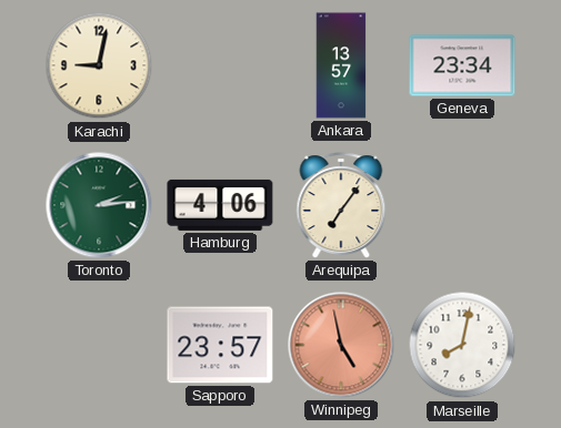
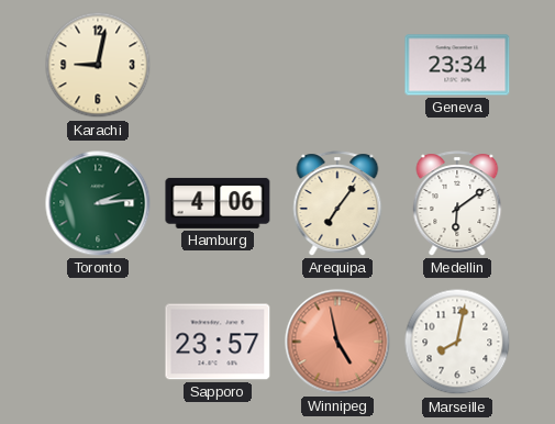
Ankara: 13:57 -> none
Medellin: none -> 6:09
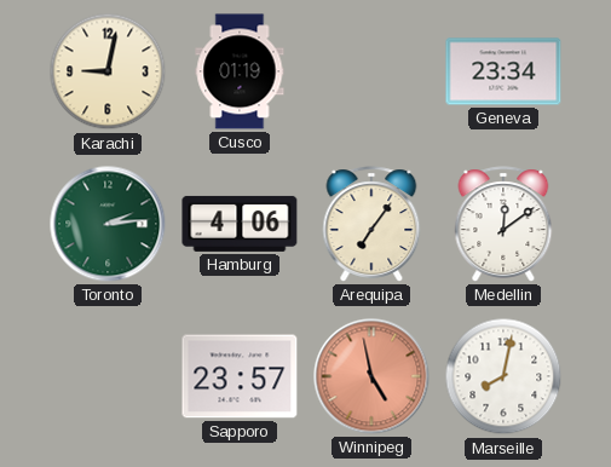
Cusco: none -> 01:19
Medellin: 6:09 -> 12:09
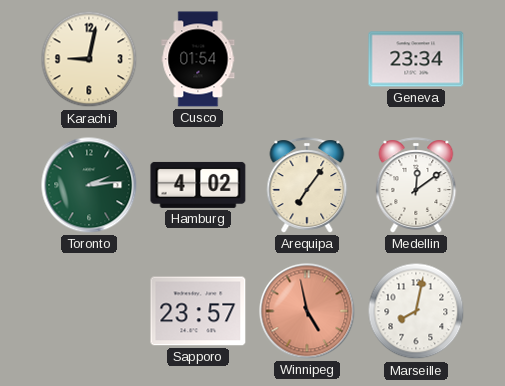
Cusco: 01:19 -> 01:54
Hamburg: 4:06 -> 4:02
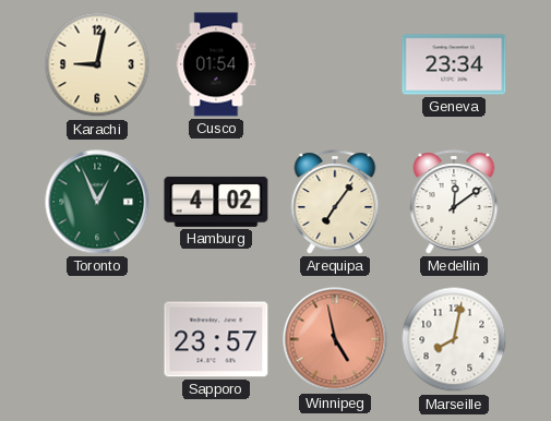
Toronto: 2:14 -> 12:56
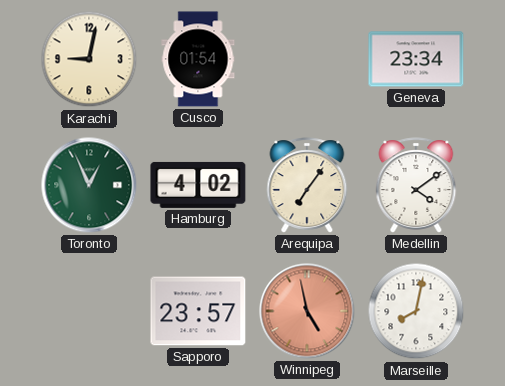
Medellin: 12:09 -> 4:09
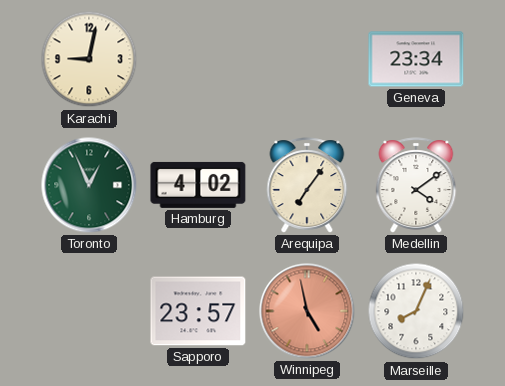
Cusco: 01:54 -> none
Marseille: 8:02 -> 8:04
